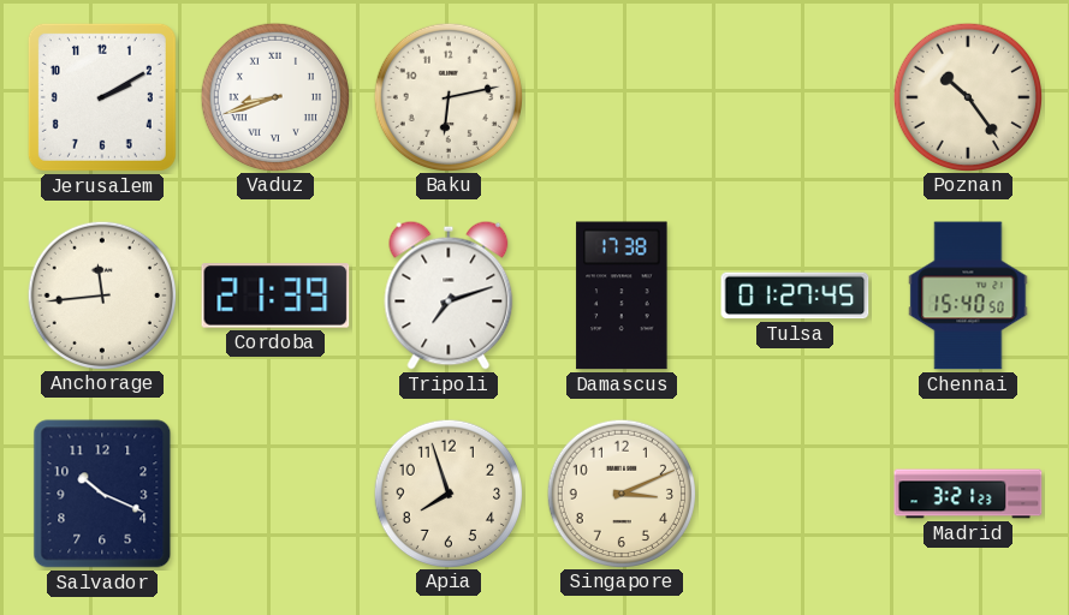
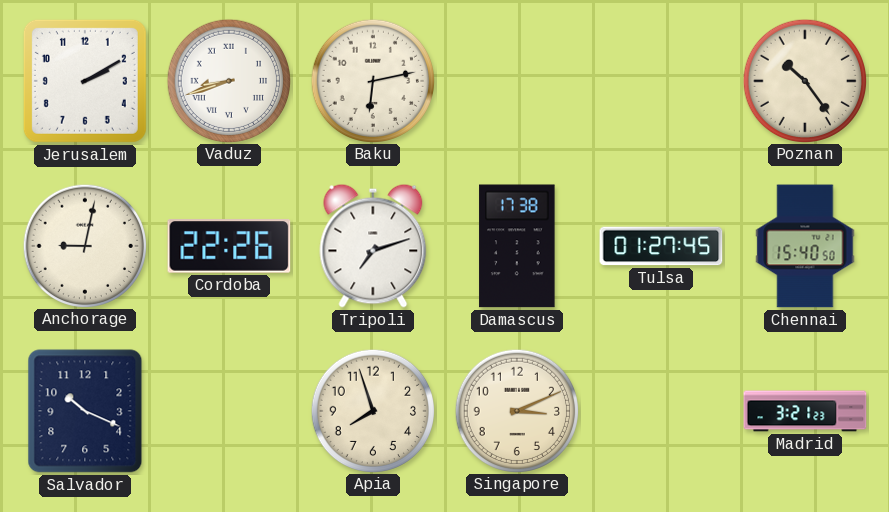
Anchorage: 11:44 -> 9:02
Cordoba: 21:39 -> 22:26
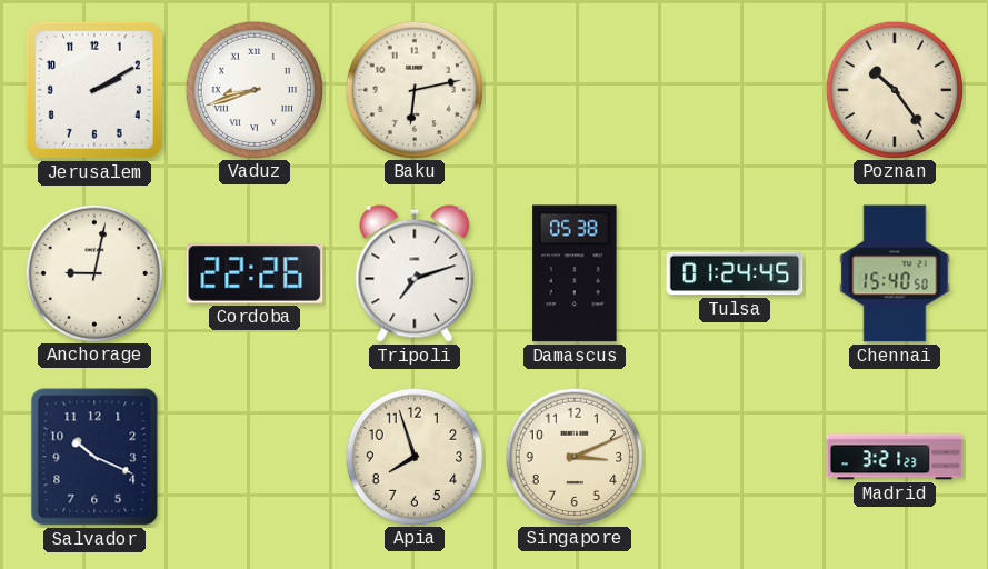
Damascus: 17:38 -> 05:38
Tulsa: 01:27 -> 01:24
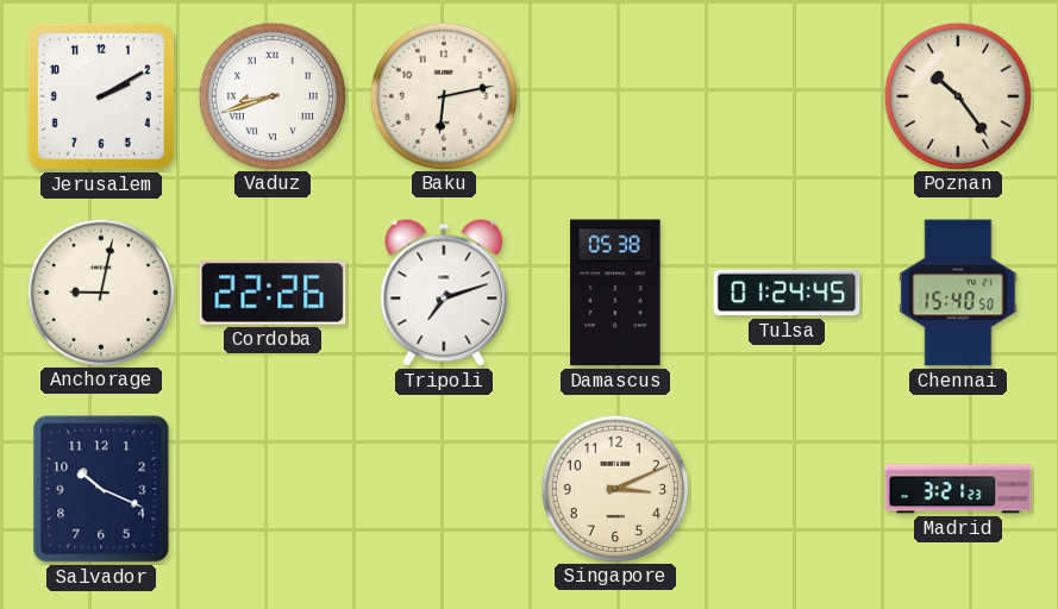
Apia: 7:57 -> none
